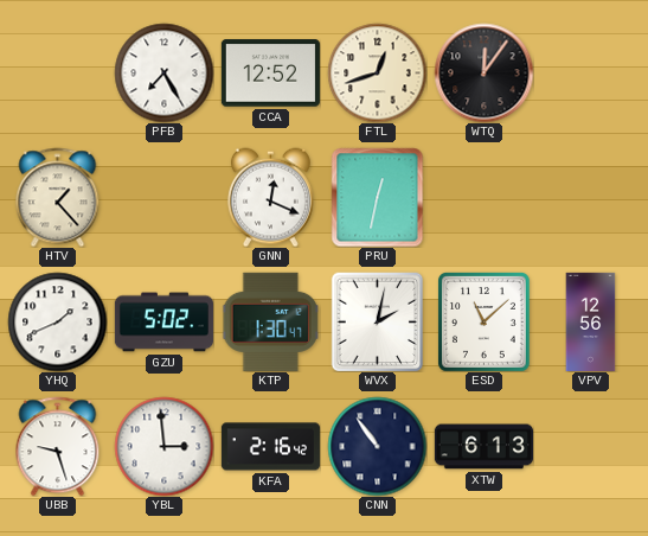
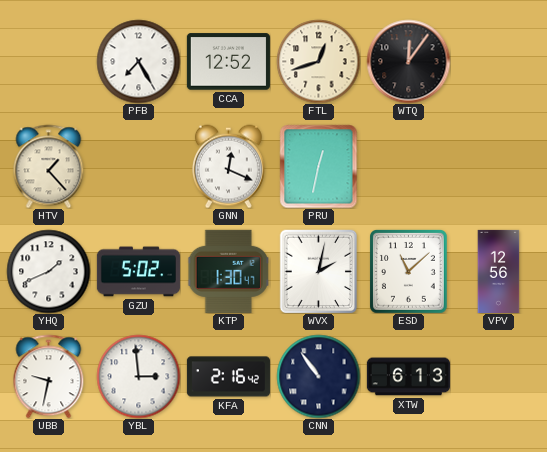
UBB: 9:27 -> 9:32
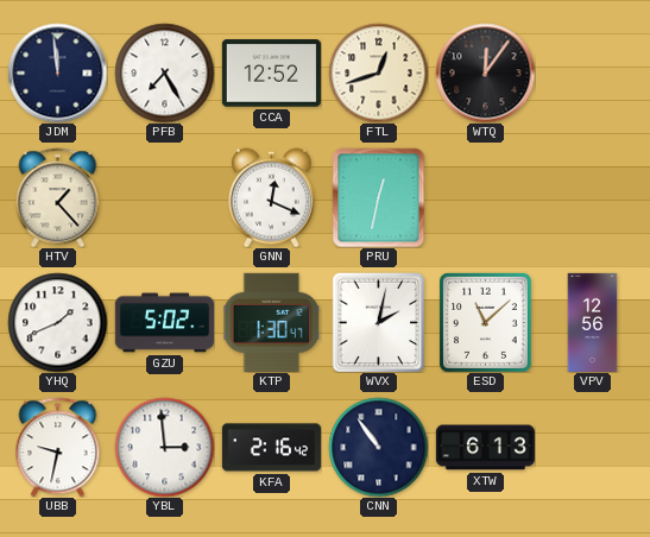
JDM: none -> 11:59
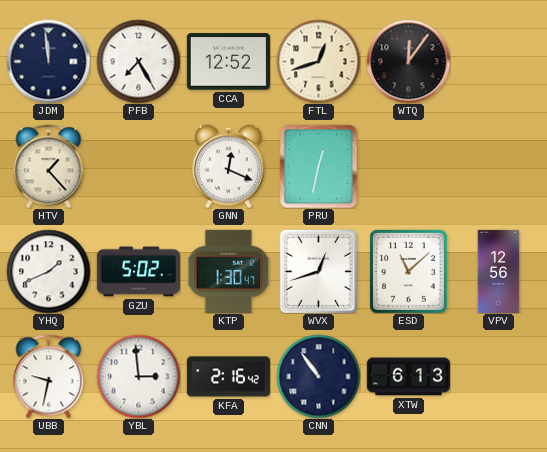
WVX: 2:02 -> 12:42
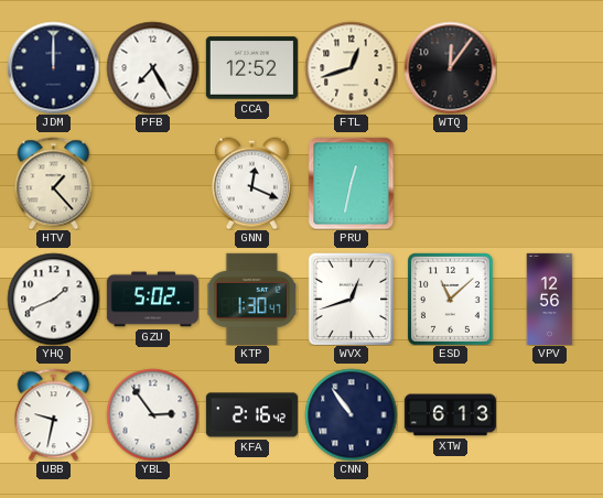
JDM: 11:59 -> 12:00
YBL: 2:59 -> 2:54
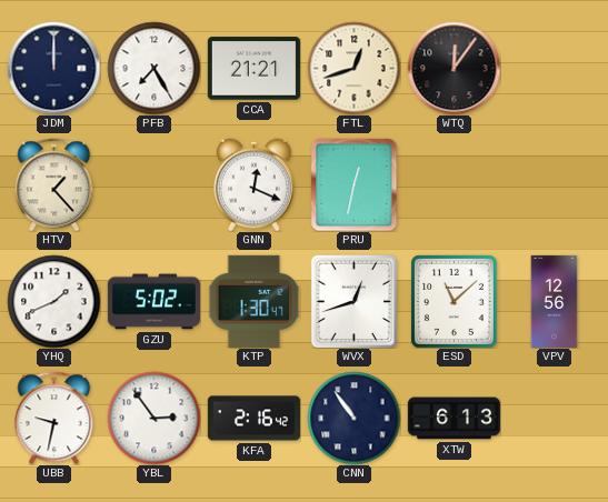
CCA: 12:52 -> 21:21
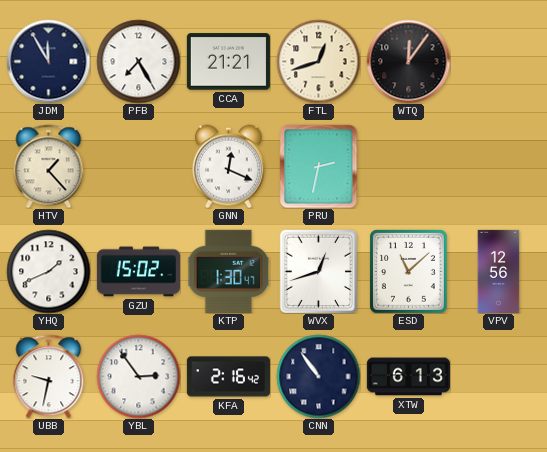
JDM: 12:00 -> 11:55
PRU: 12:32 -> 2:32
GZU: 5:02 -> 15:02
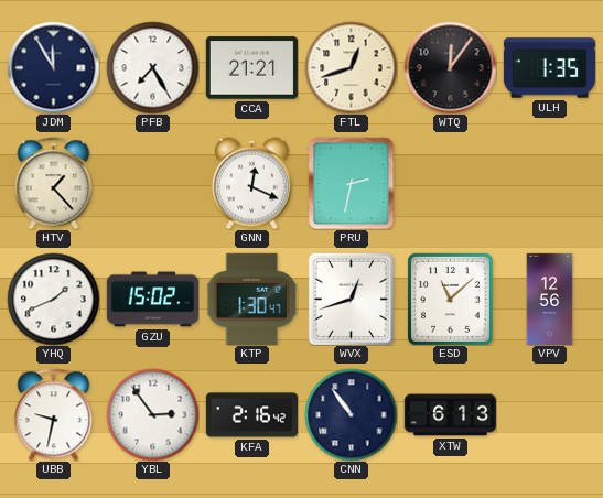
ULH: none -> 1:35
